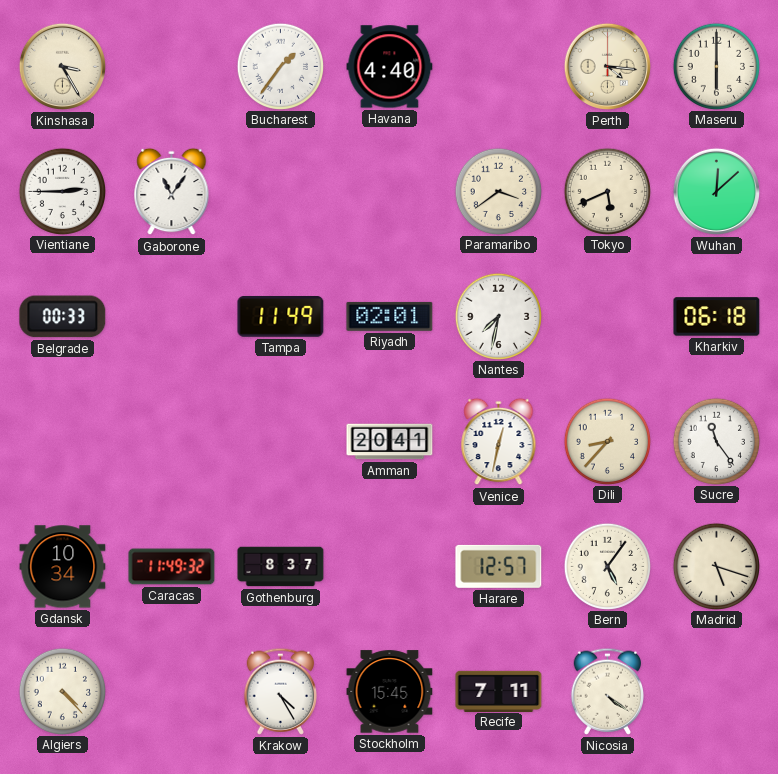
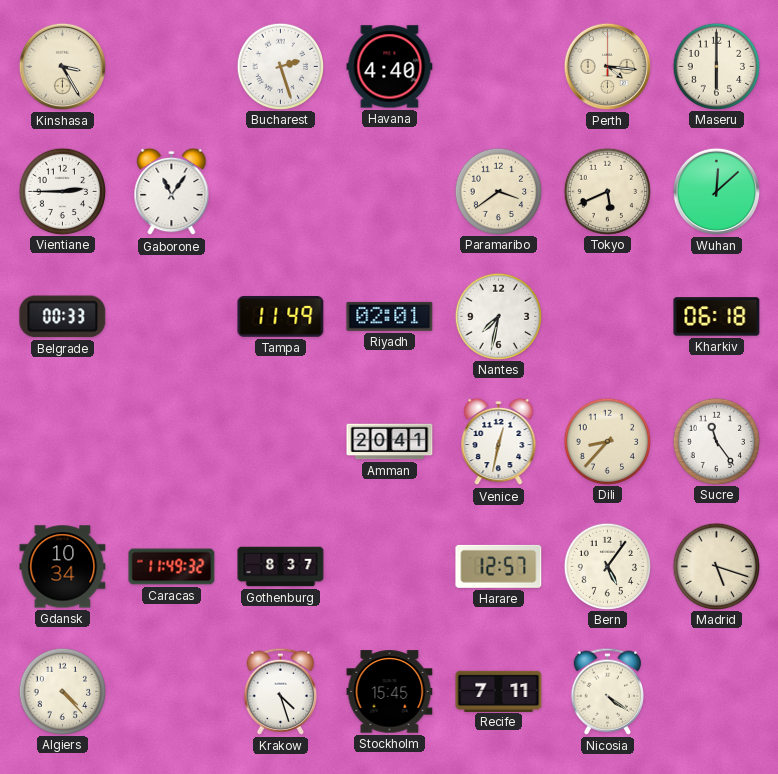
Bucharest: 1:36 -> 2:27
Krakow: 4:25 -> 4:27
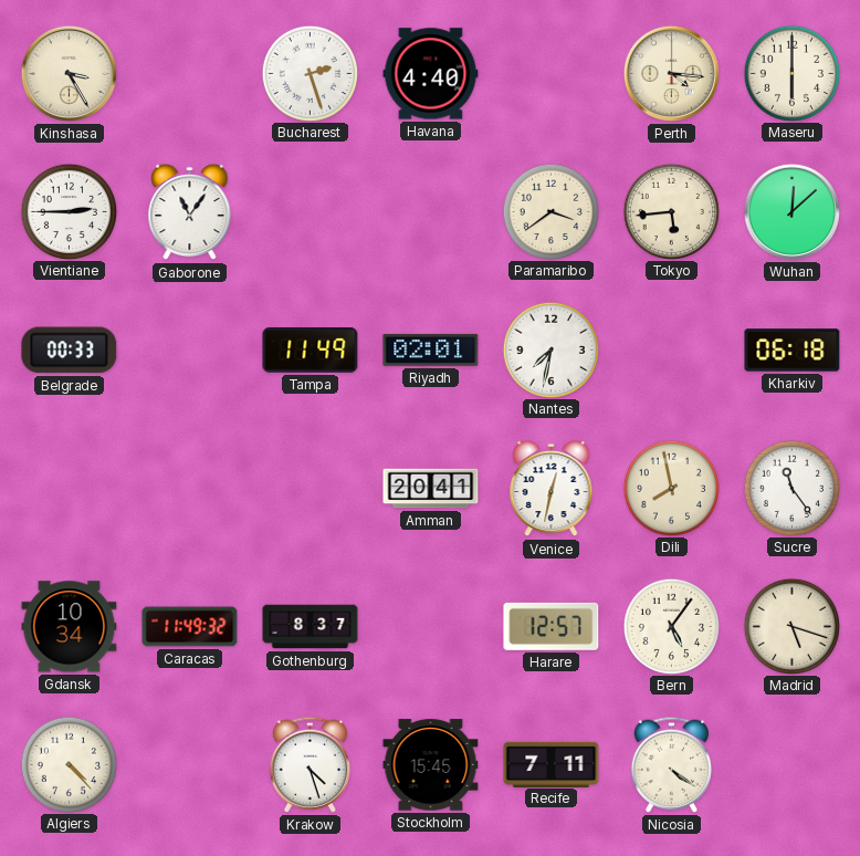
Tokyo: 5:41 -> 5:44
Dili: 8:37 -> 7:58
